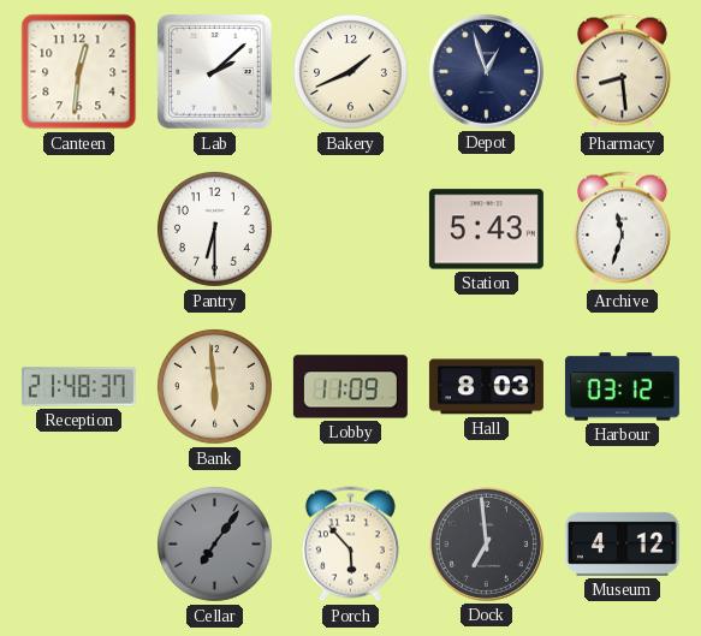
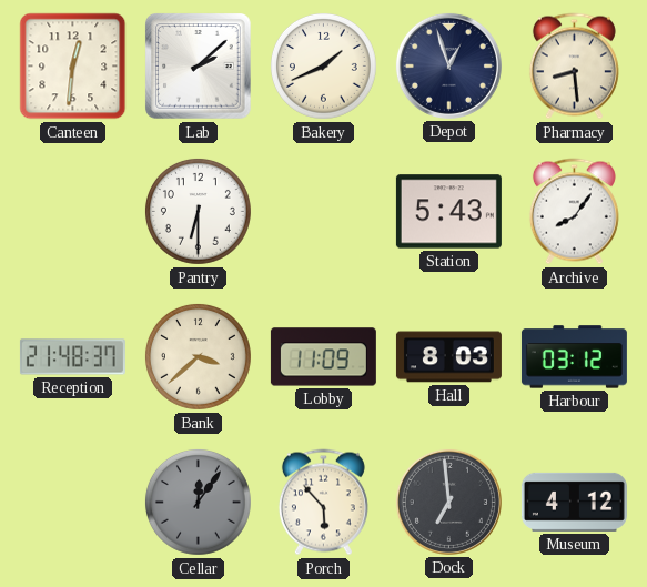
Archive: 11:33 -> 8:06
Bank: 5:59 -> 3:38
Cellar: 7:06 -> 12:06
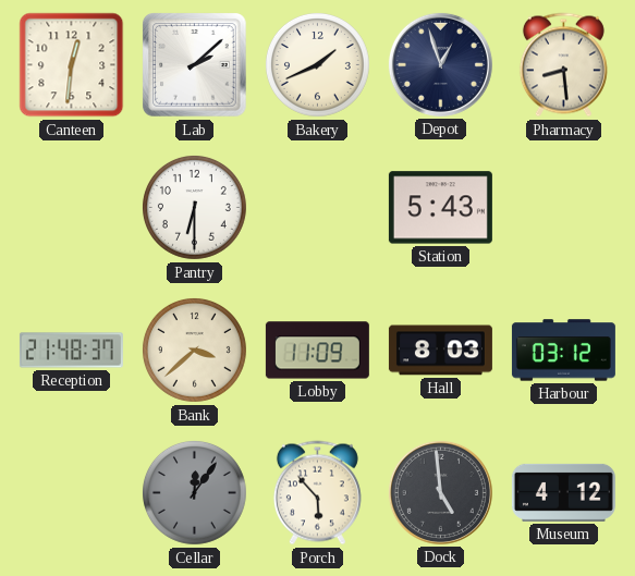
Archive: 8:06 -> none
Dock: 6:59 -> 4:59
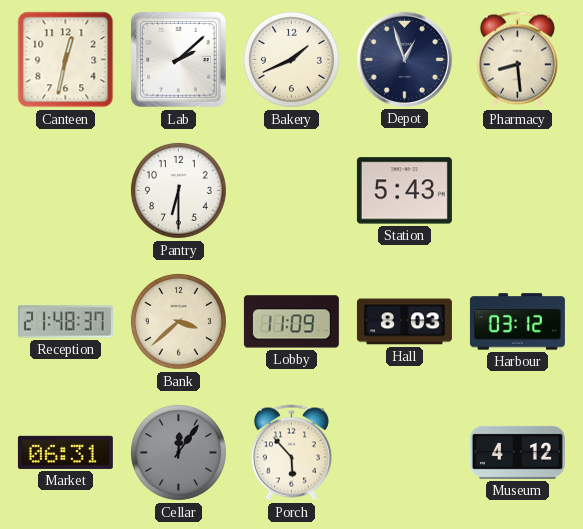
Canteen: 12:31 -> 12:32
Market: none -> 06:31
Dock: 4:59 -> none
